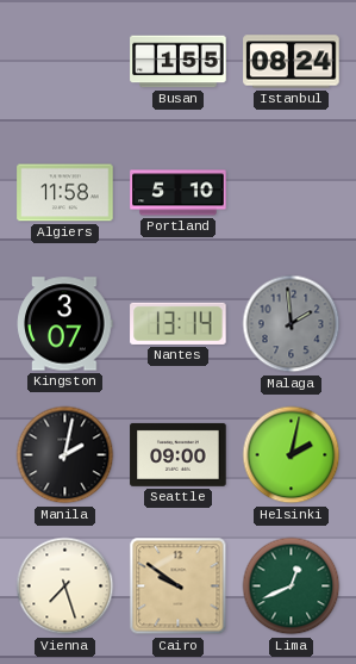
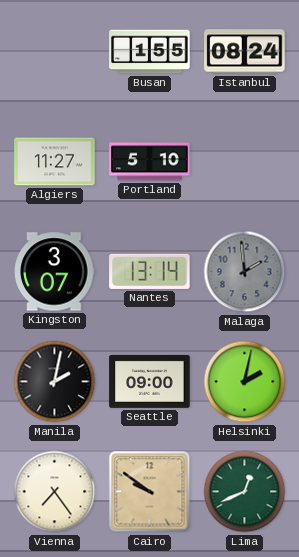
Algiers: 11:58 -> 11:27
Vienna: 7:27 -> 7:24
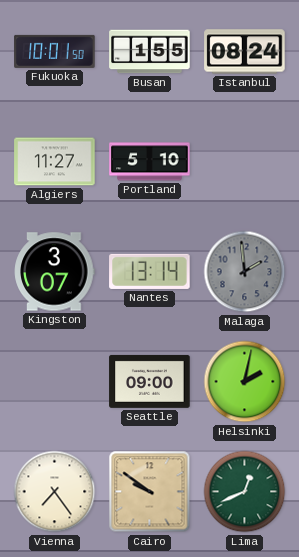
Fukuoka: none -> 10:01
Manila: 2:02 -> none
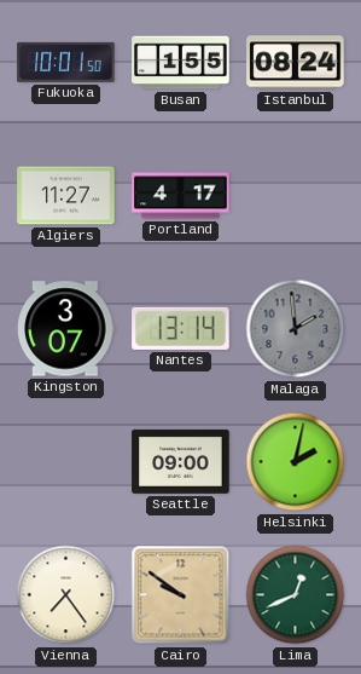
Portland: 5:10 -> 4:17
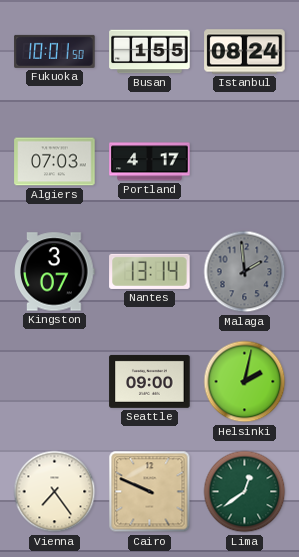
Algiers: 11:27 -> 07:03
Cairo: 9:51 -> 9:49
Lima: 12:41 -> 12:39
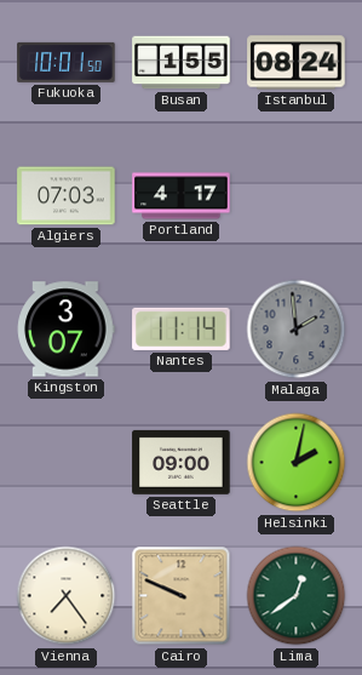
Nantes: 13:14 -> 11:14
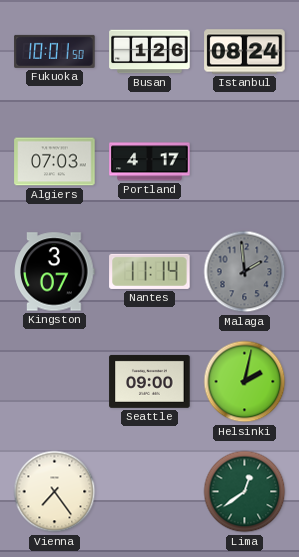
Busan: 1:55 -> 1:26
Cairo: 9:49 -> none
